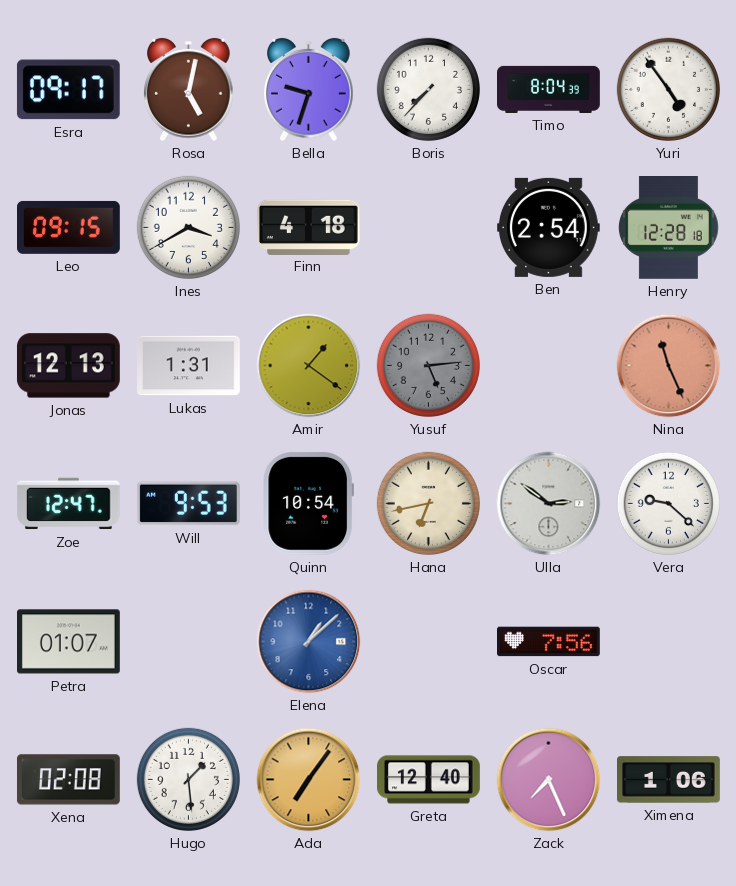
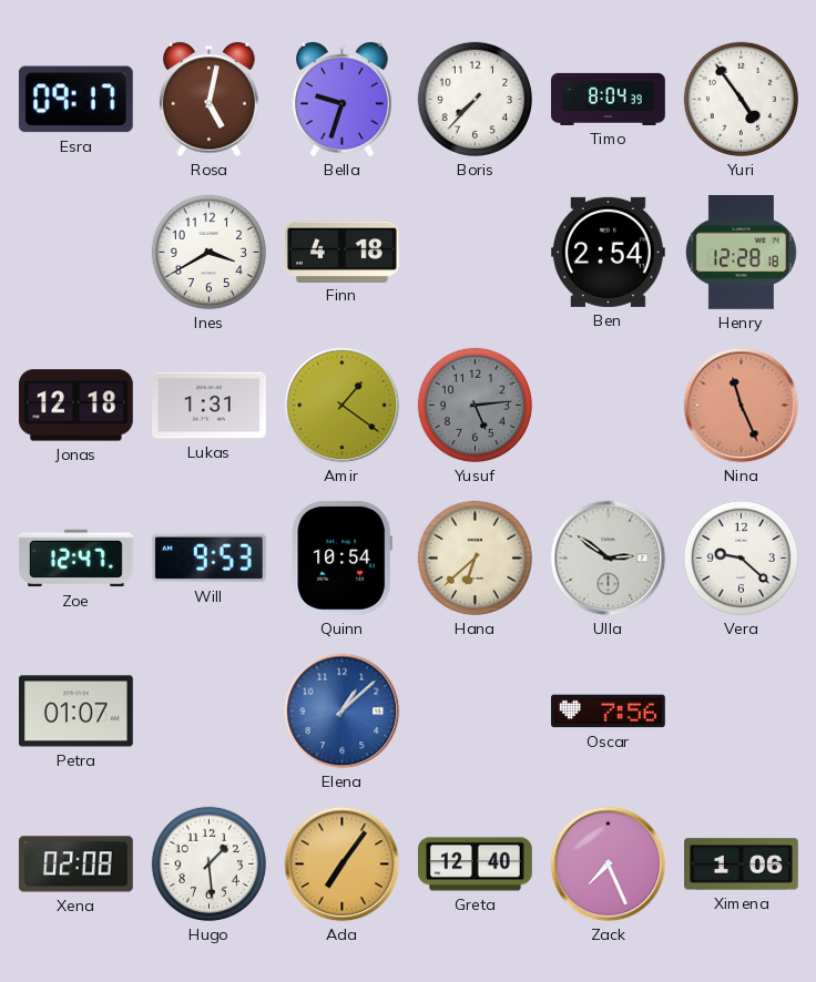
Leo: 09:15 -> none
Jonas: 12:13 -> 12:18
Hana: 6:43 -> 6:38
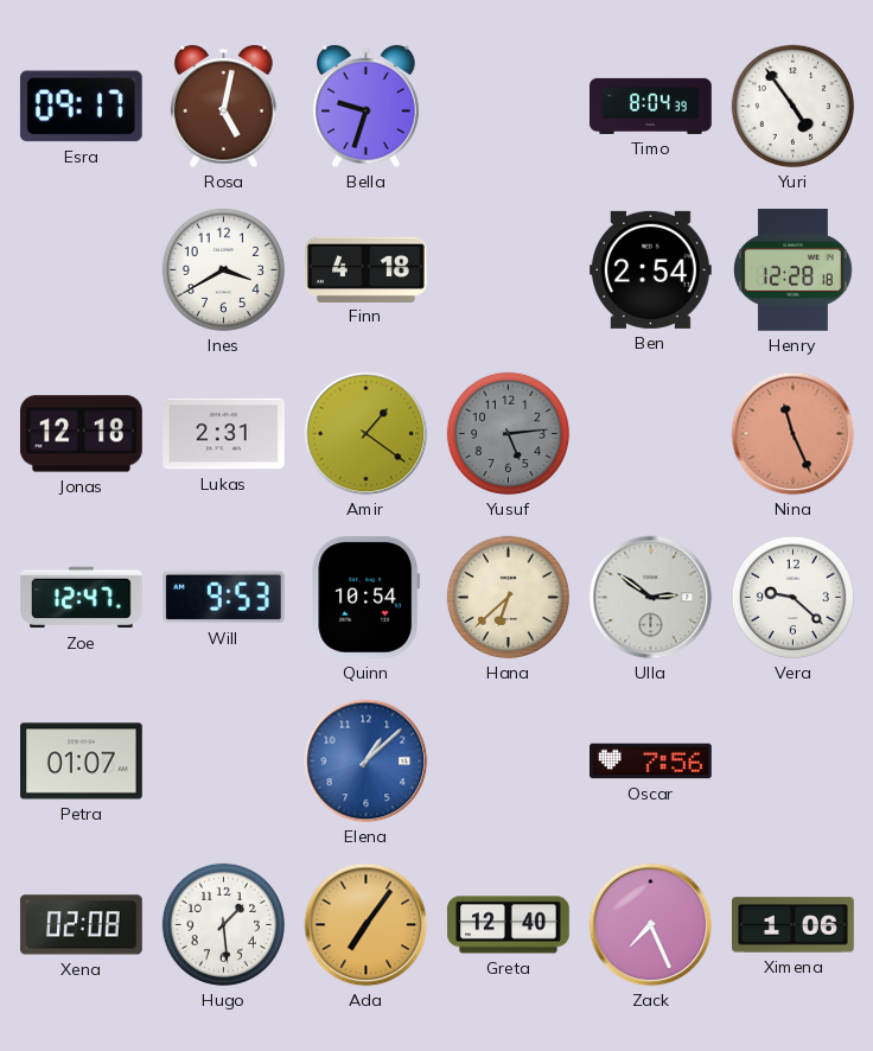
Boris: 7:37 -> none
Lukas: 1:31 -> 2:31
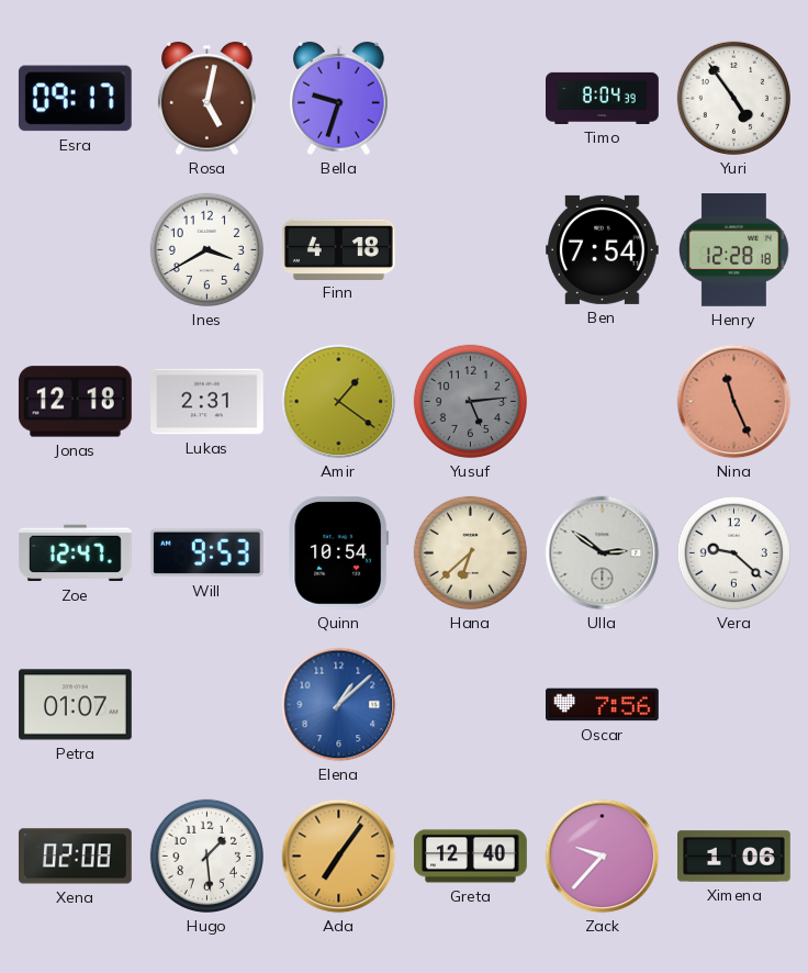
Ben: 2:54 -> 7:54
Zack: 7:26 -> 9:37
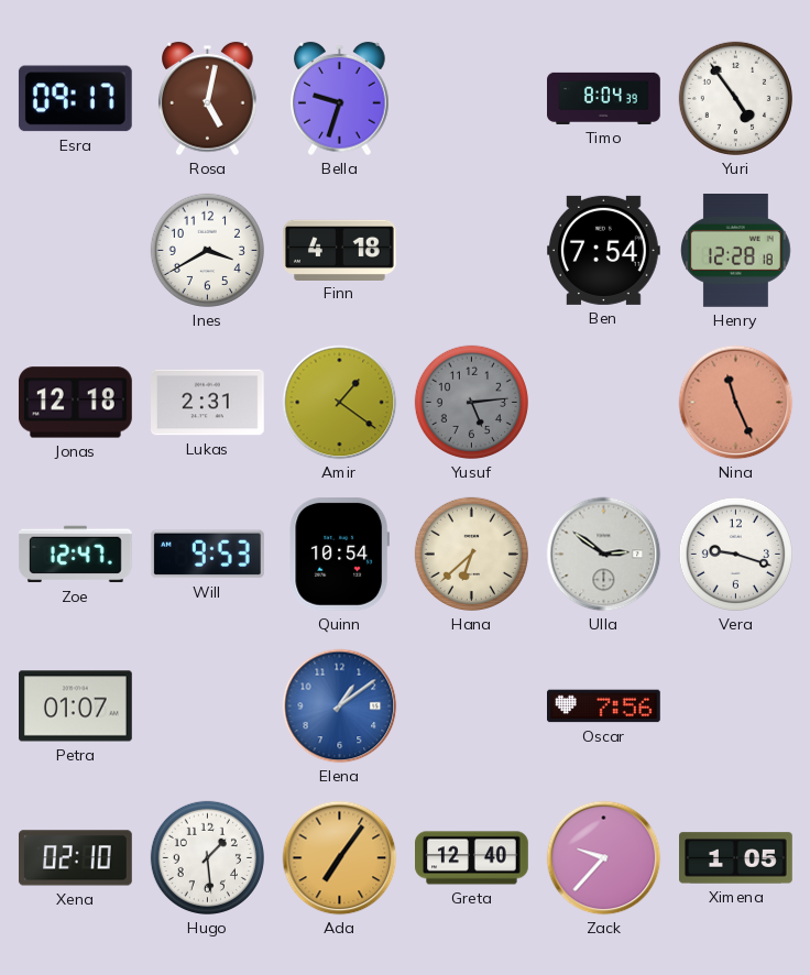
Vera: 9:22 -> 9:18
Elena: 1:08 -> 1:09
Xena: 02:08 -> 02:10
Ximena: 1:06 -> 1:05
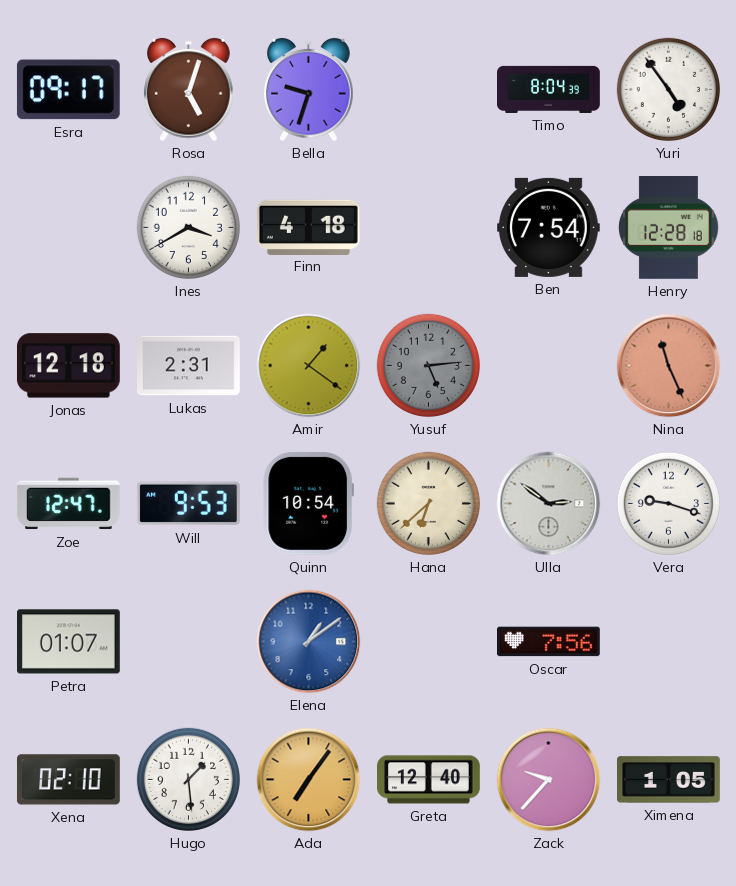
Rosa: 5:02 -> 5:03
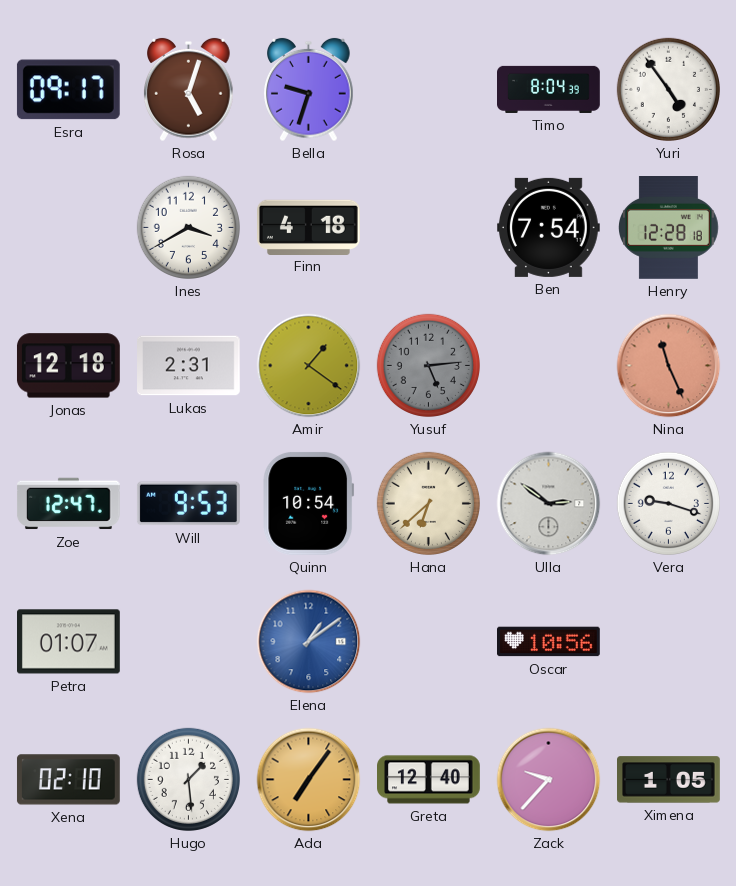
Oscar: 7:56 -> 10:56
